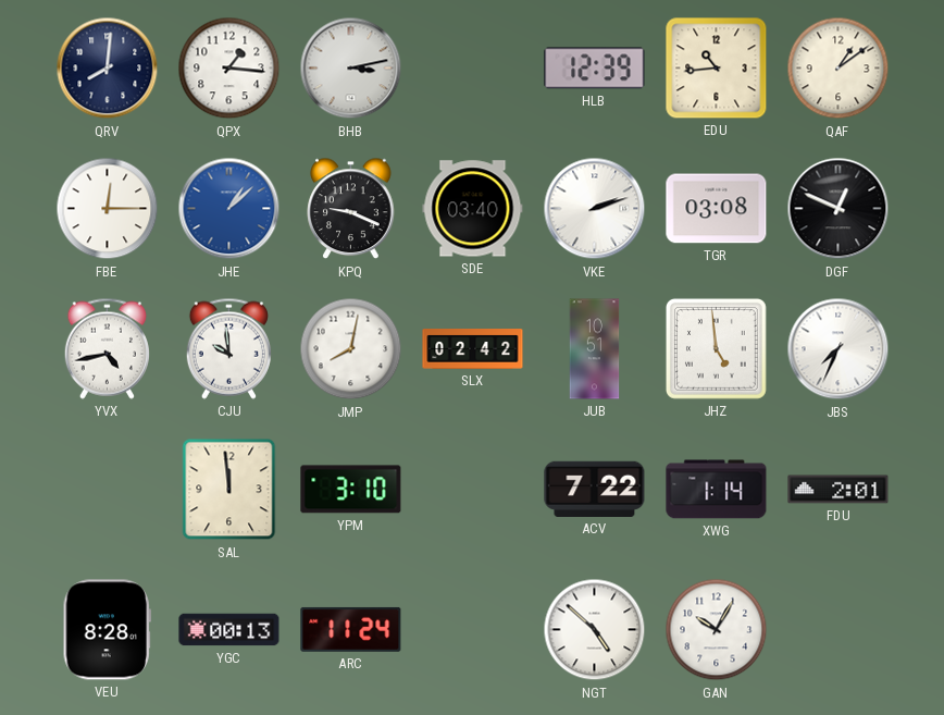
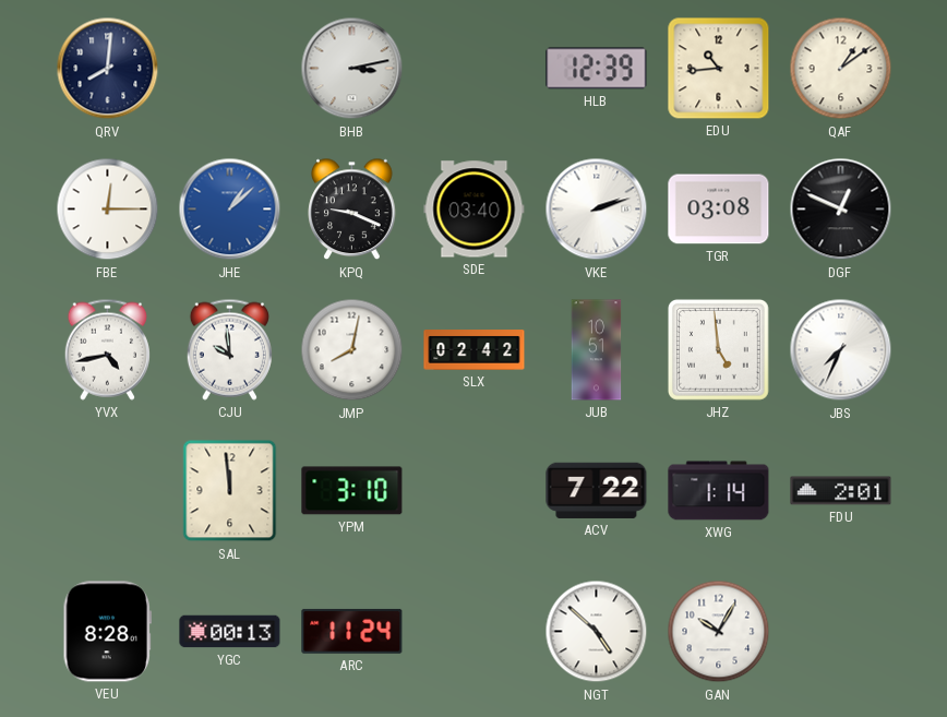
QPX: 1:16 -> none
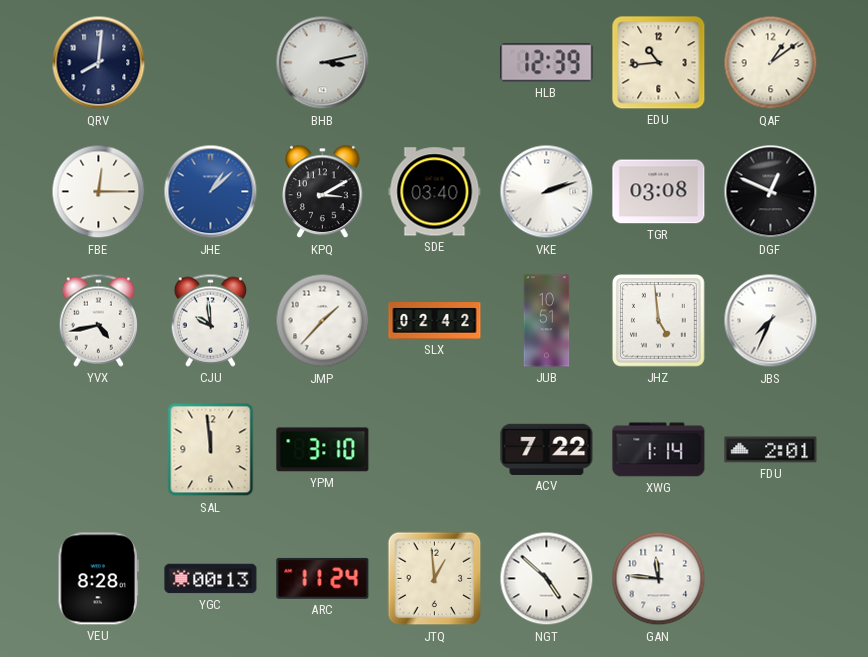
KPQ: 9:19 -> 3:10
JMP: 8:02 -> 1:37
JTQ: none -> 12:59
GAN: 10:05 -> 11:46
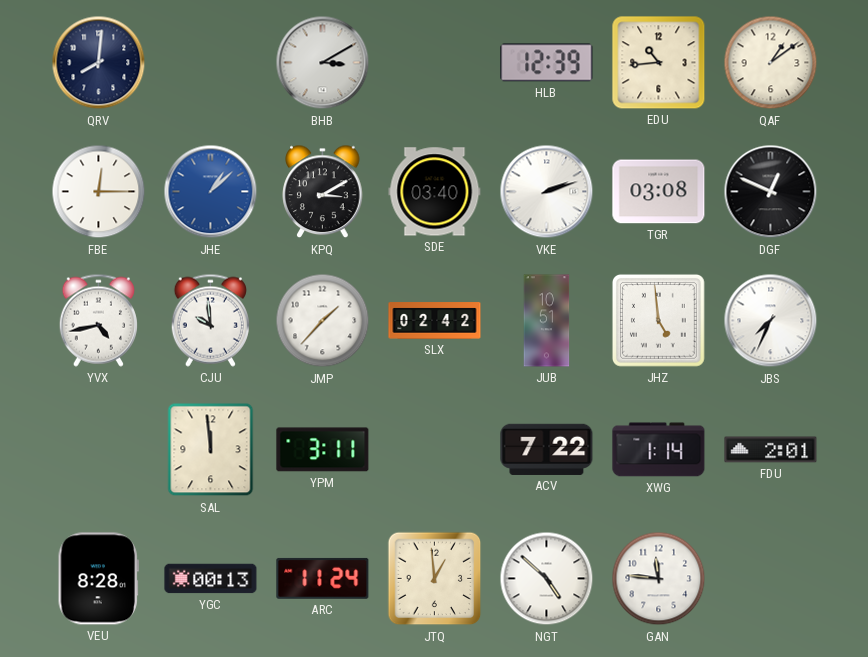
BHB: 3:13 -> 3:10
YPM: 3:10 -> 3:11
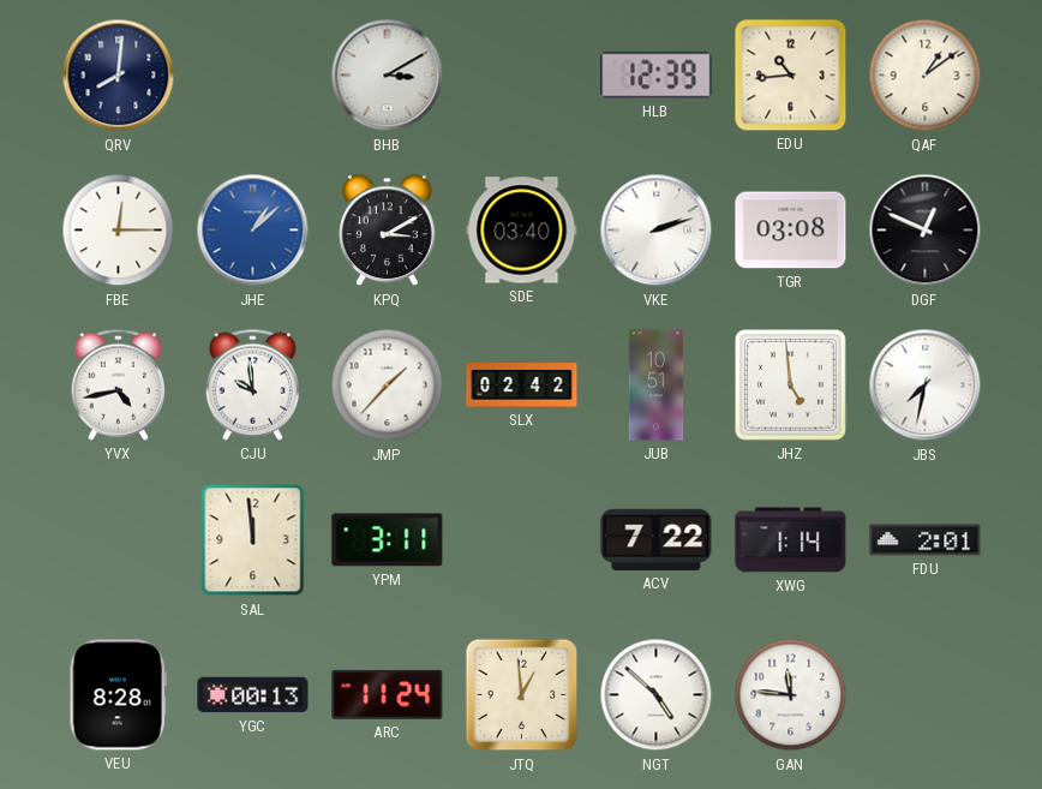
JBS: 7:34 -> 7:32
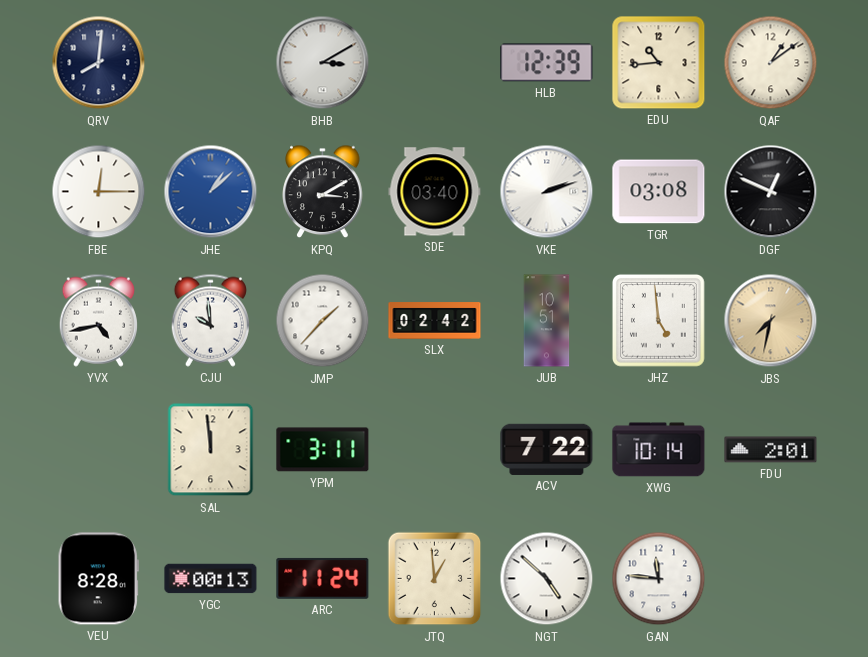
JBS dial: white -> champagne
XWG: 1:14 -> 10:14
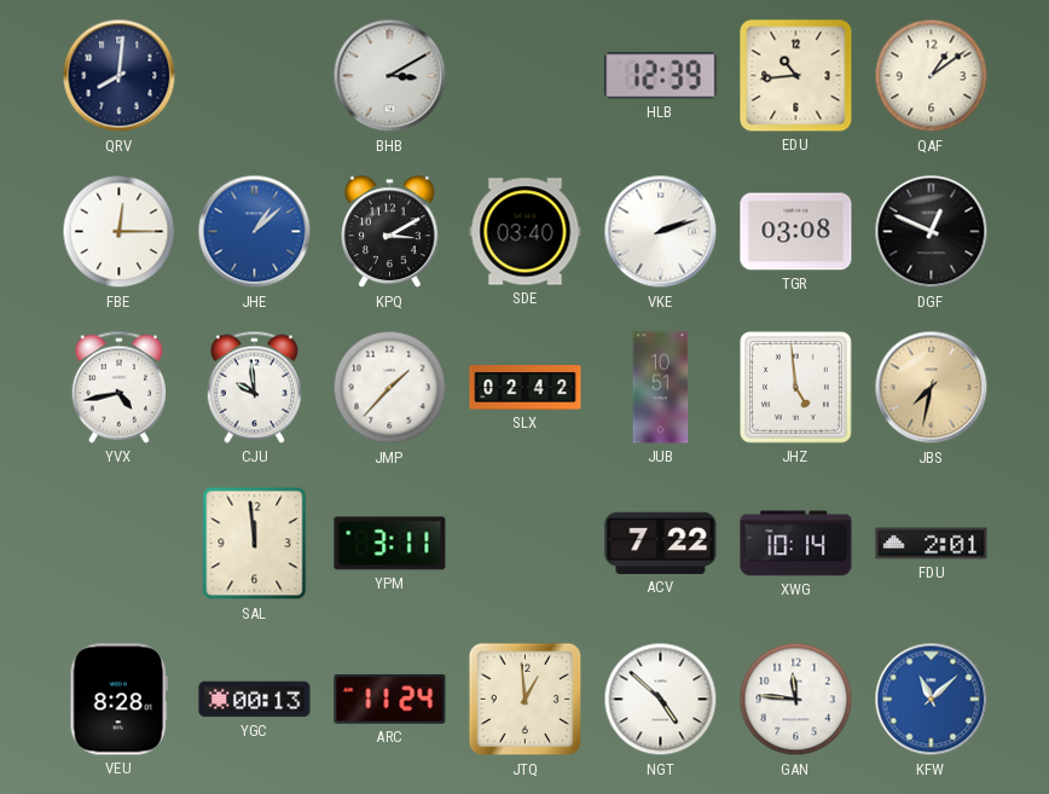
KFW: none -> 11:08
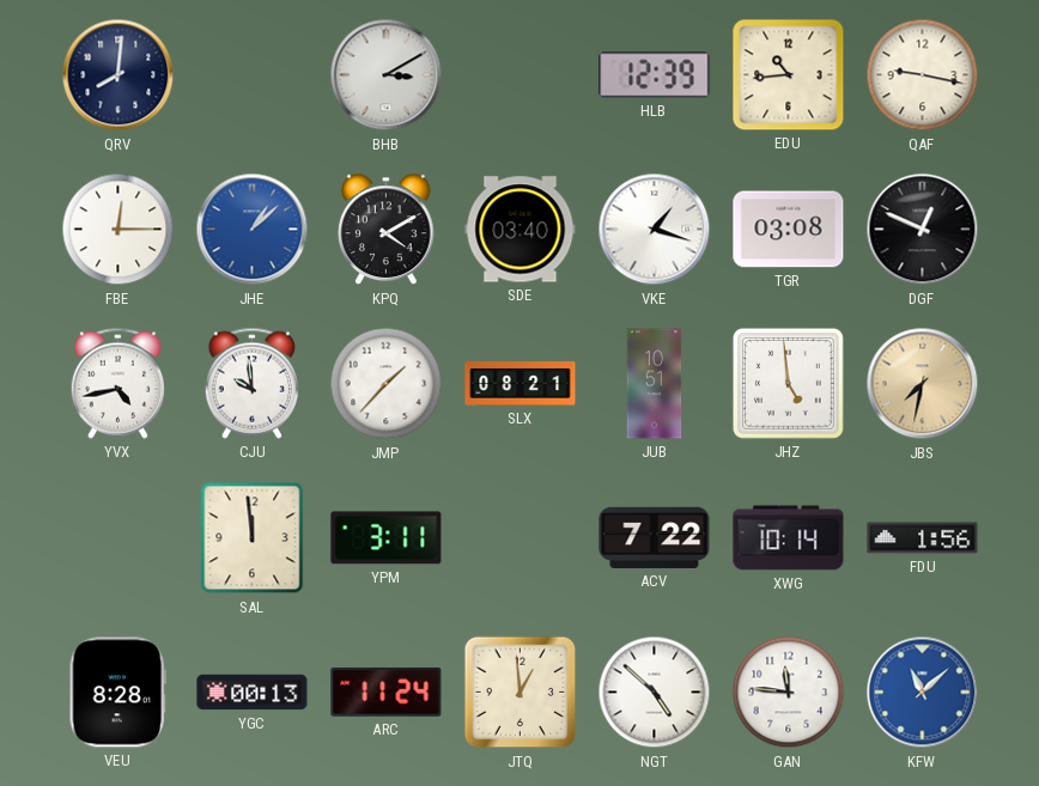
QAF: 1:09 -> 9:17
KPQ: 3:10 -> 4:10
VKE: 2:12 -> 1:18
SLX: 02:42 -> 08:21
FDU: 2:01 -> 1:56
